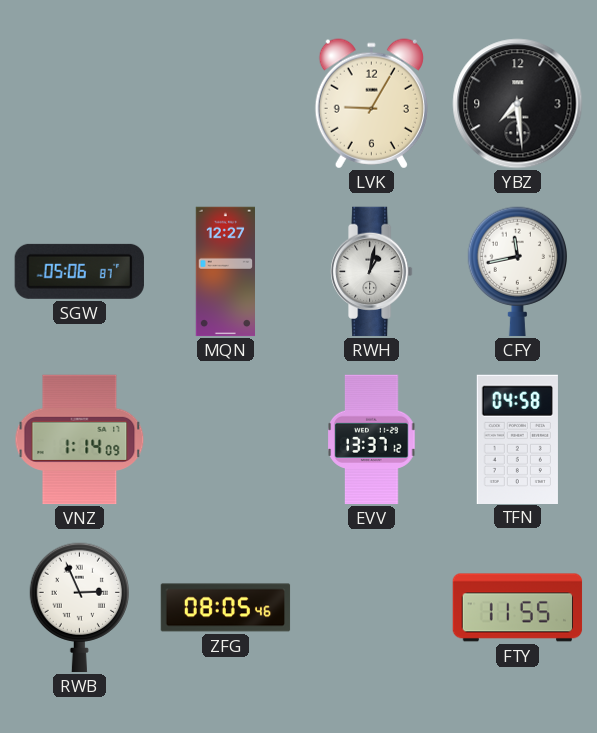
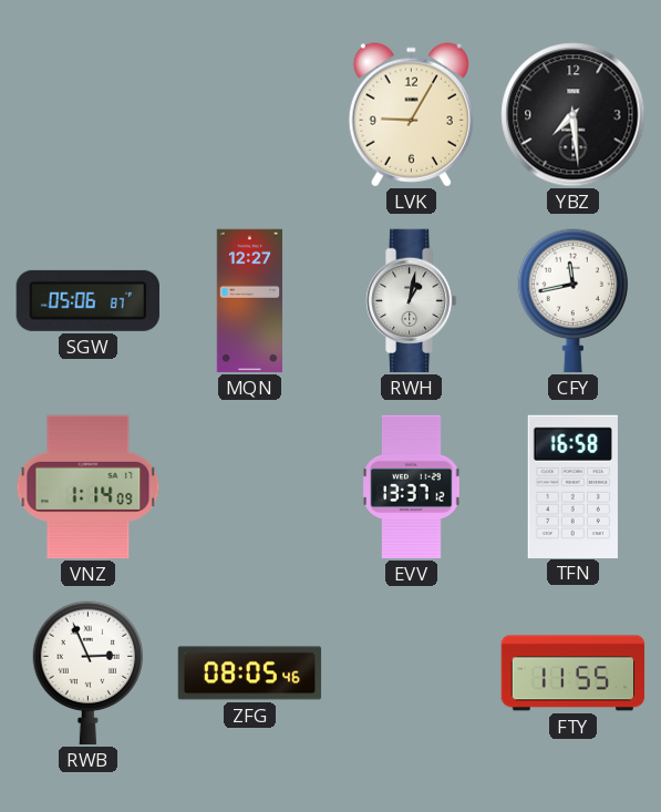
TFN: 04:58 -> 16:58
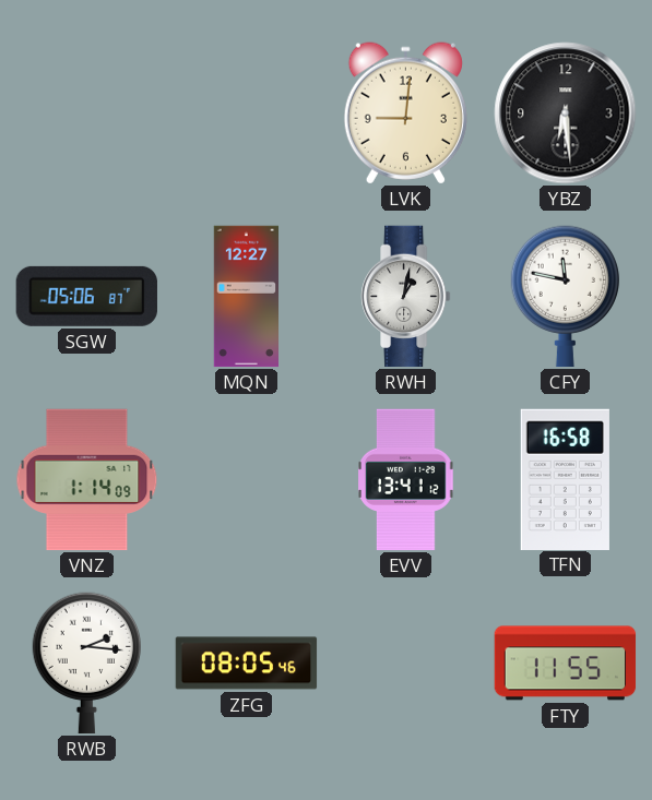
LVK: 9:05 -> 9:01
YBZ: 7:29 -> 6:29
CFY: 11:43 -> 11:47
EVV: 13:37 -> 13:41
RWB: 2:56 -> 2:16
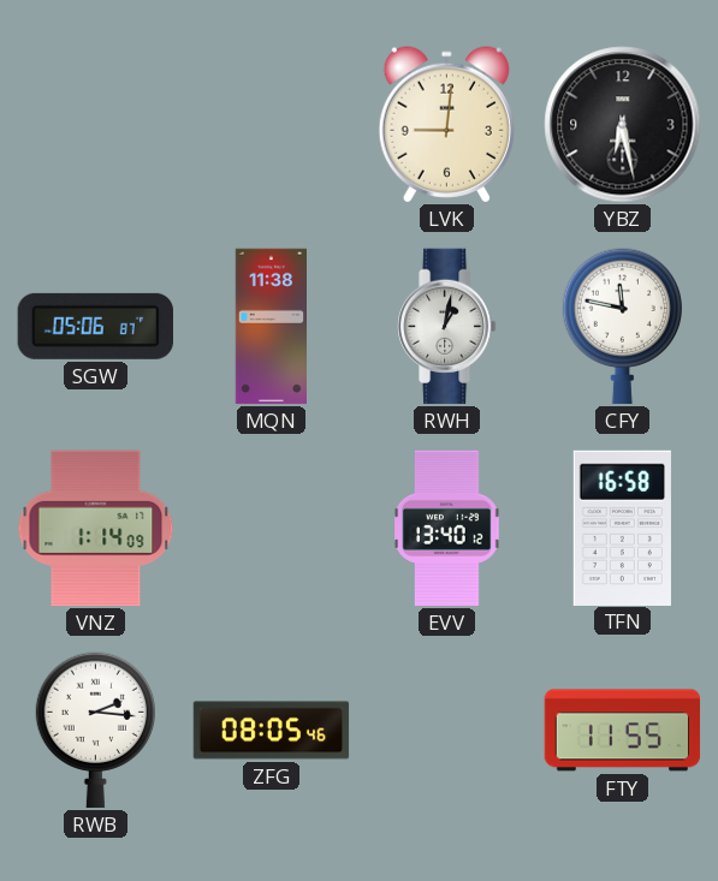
YBZ: 6:29 -> 6:28
MQN: 12:27 -> 11:38
EVV: 13:41 -> 13:40
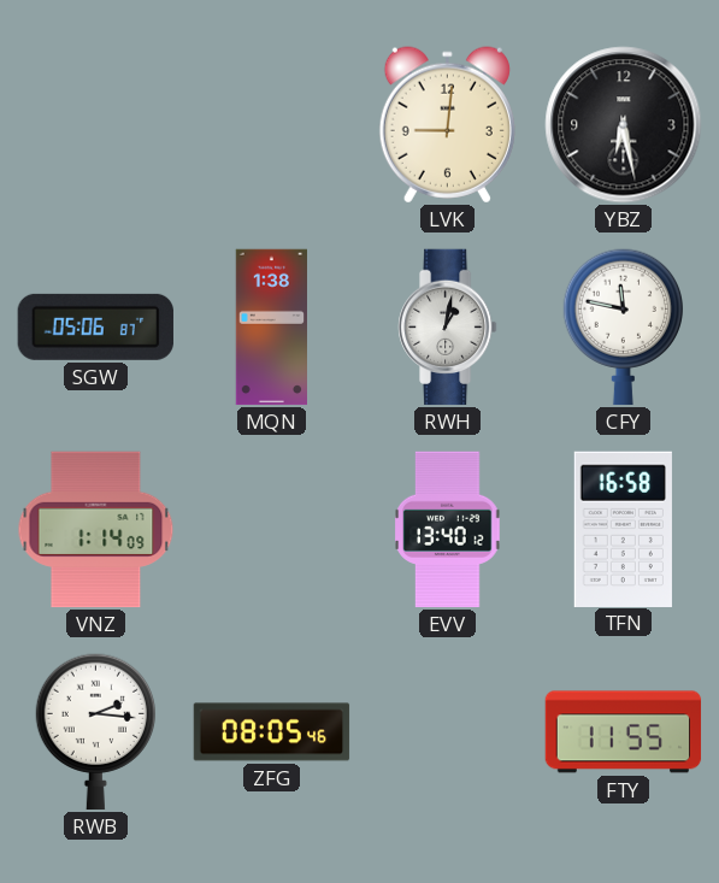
MQN: 11:38 -> 1:38
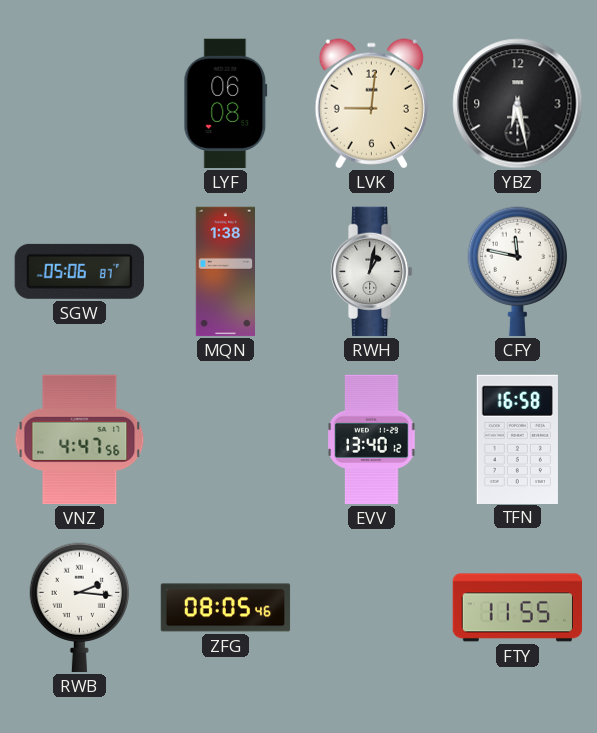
LYF: none -> 06:08
VNZ: 1:14 -> 4:47
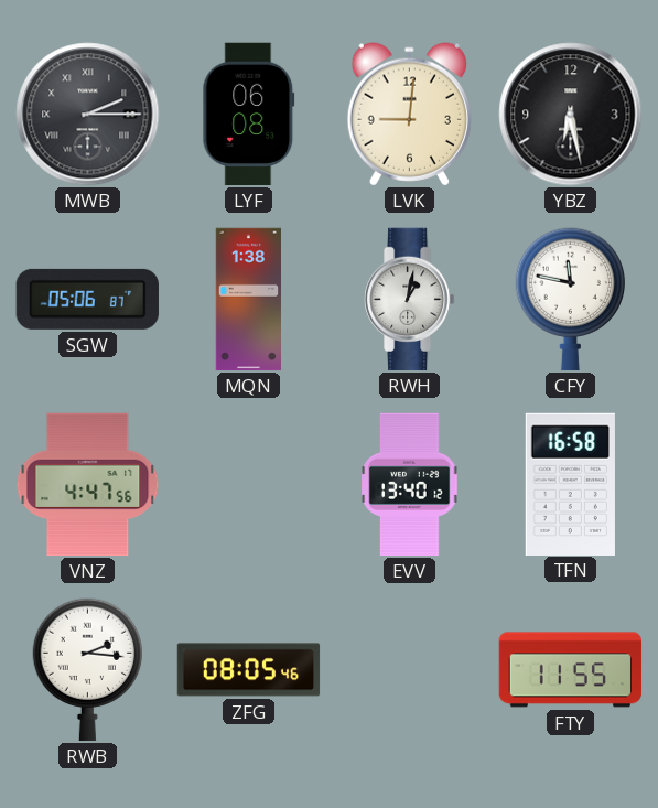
MWB: none -> 2:15
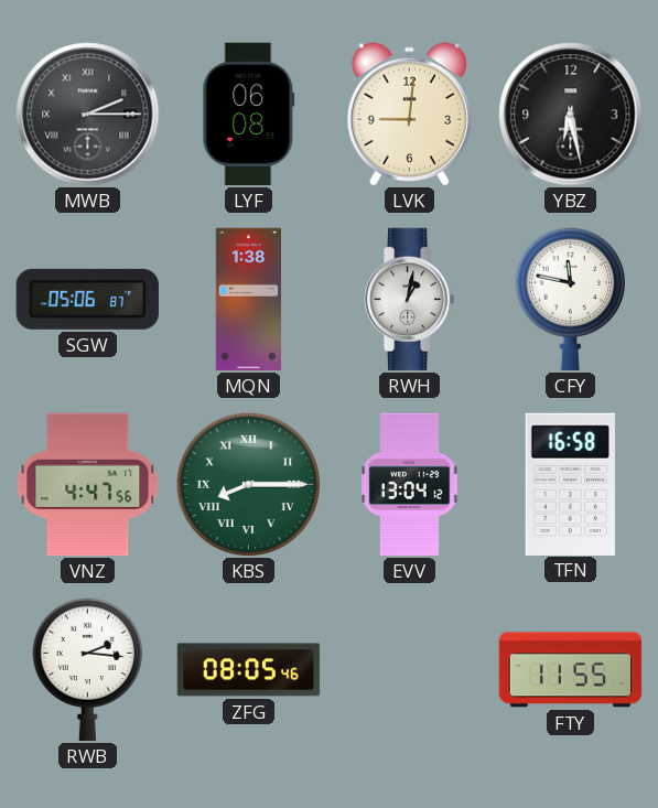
KBS: none -> 8:15
EVV: 13:40 -> 13:04
